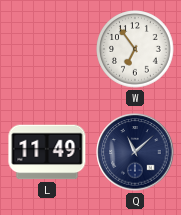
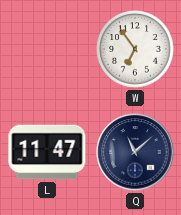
L: 11:49 -> 11:47
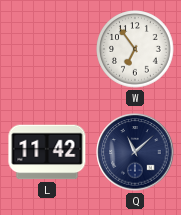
L: 11:47 -> 11:42
